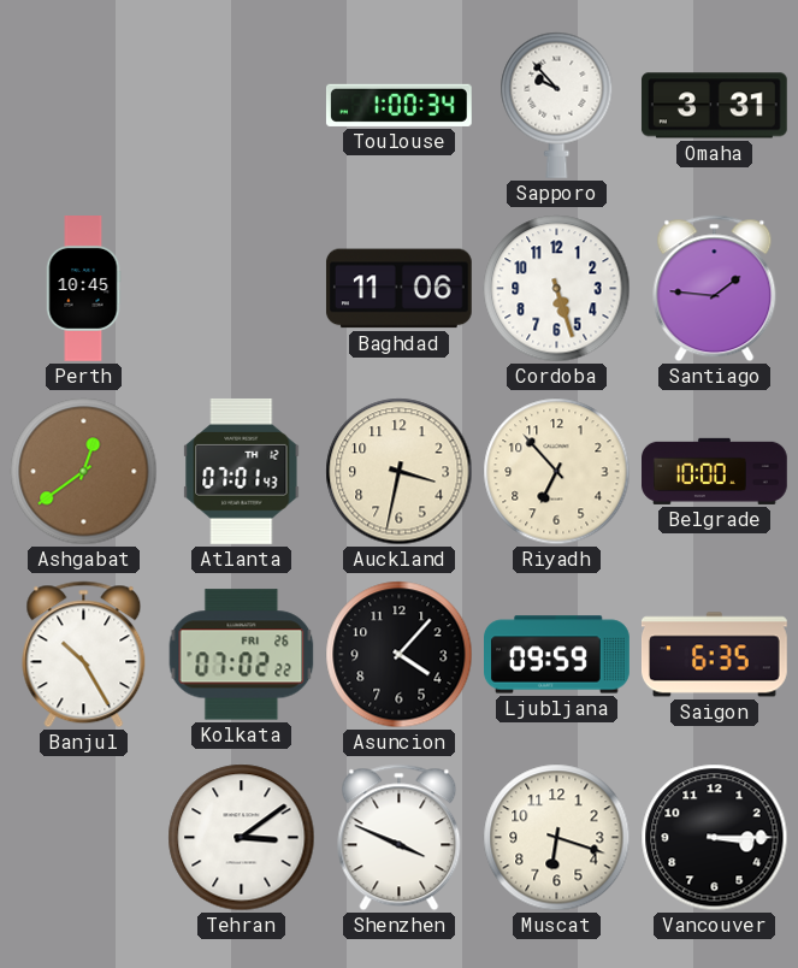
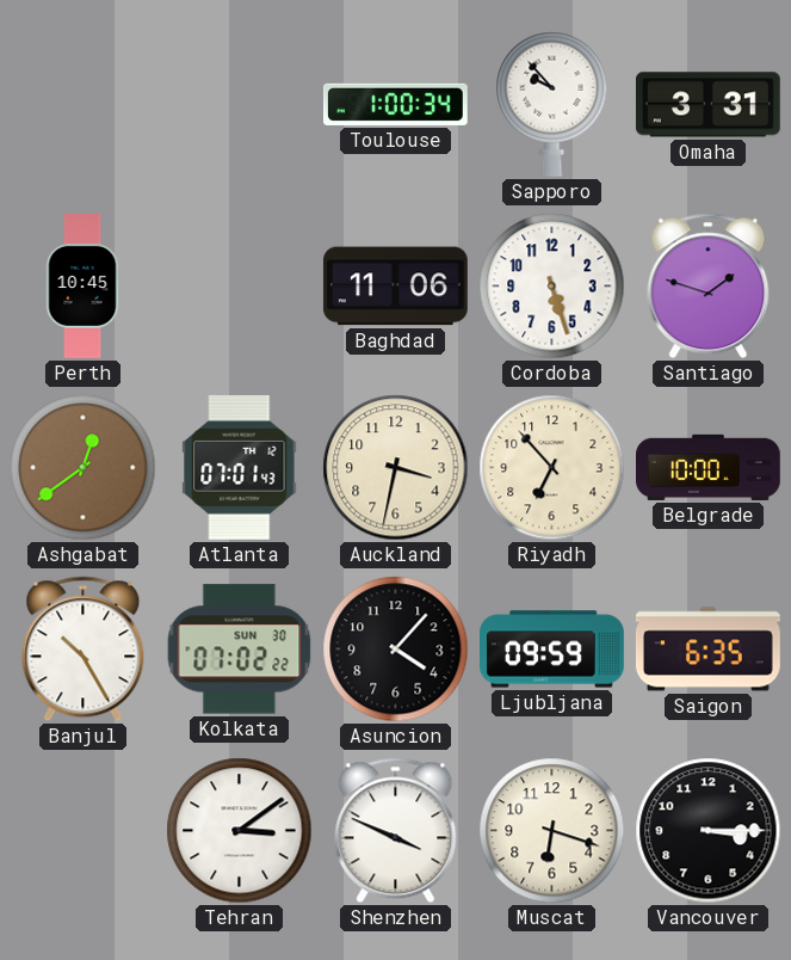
Santiago: 1:46 -> 1:48
Kolkata date: FRI 26 -> SUN 30
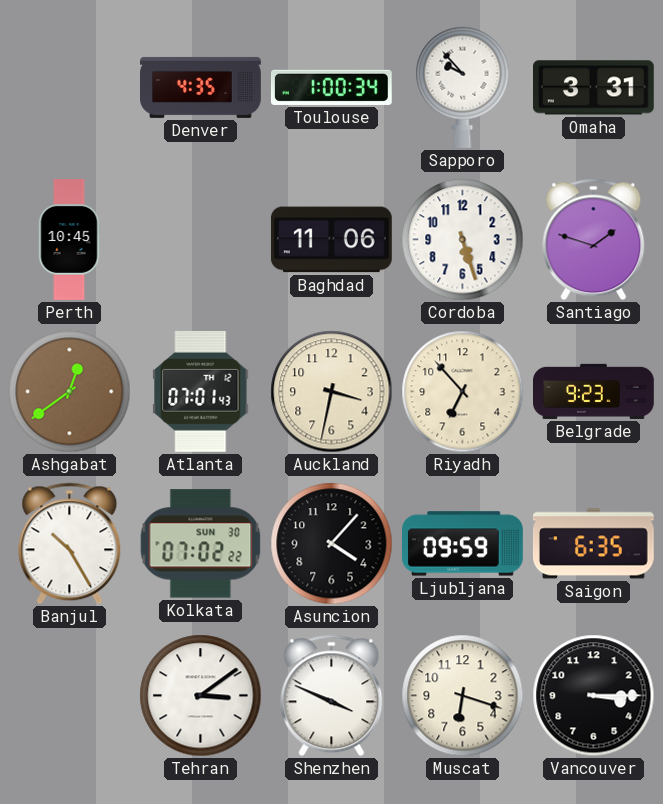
Denver: none -> 4:35
Belgrade: 10:00 -> 9:23
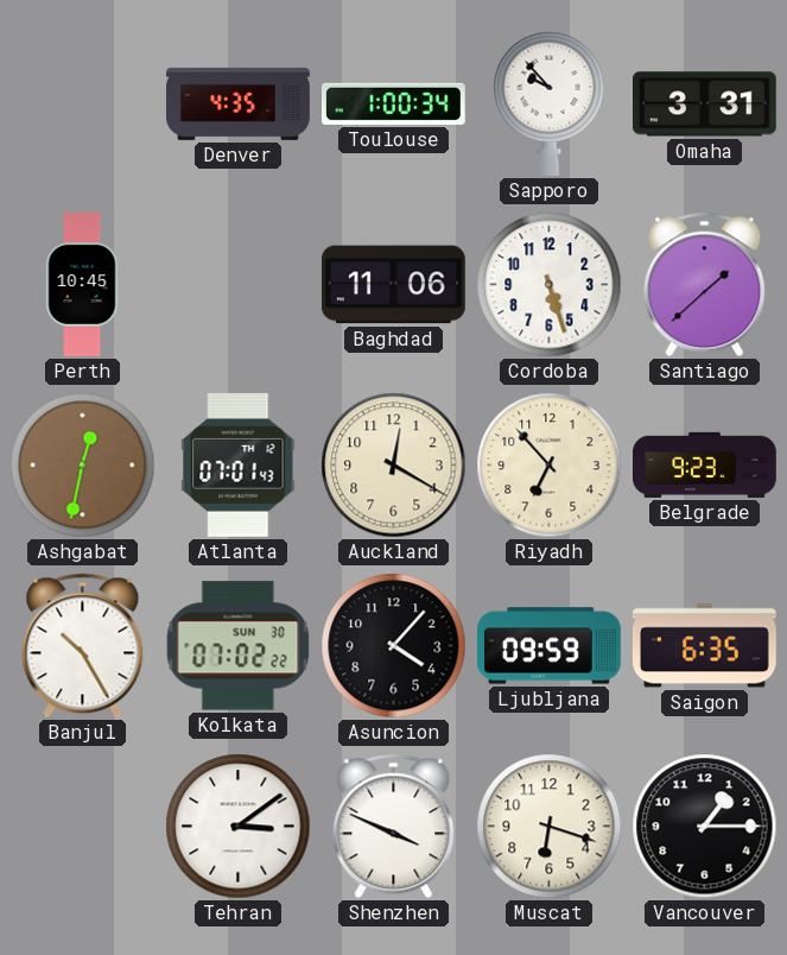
Santiago: 1:48 -> 1:38
Ashgabat: 12:39 -> 12:32
Auckland: 3:32 -> 12:20
Vancouver: 3:15 -> 1:15
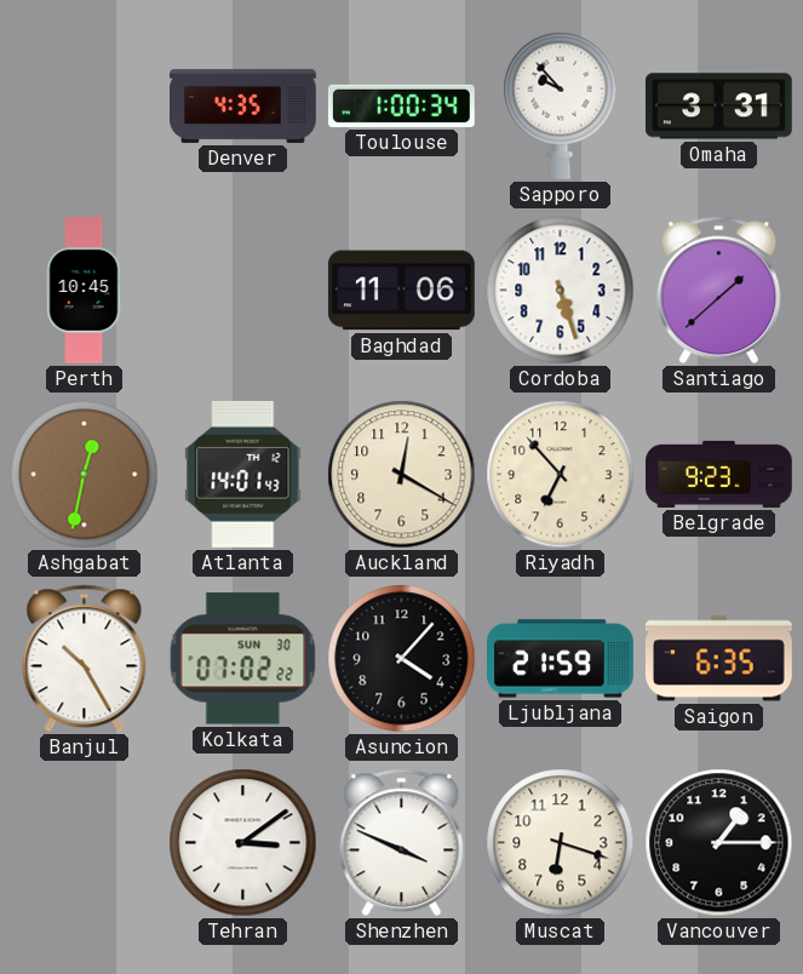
Atlanta: 07:01 -> 14:01
Ljubljana: 09:59 -> 21:59
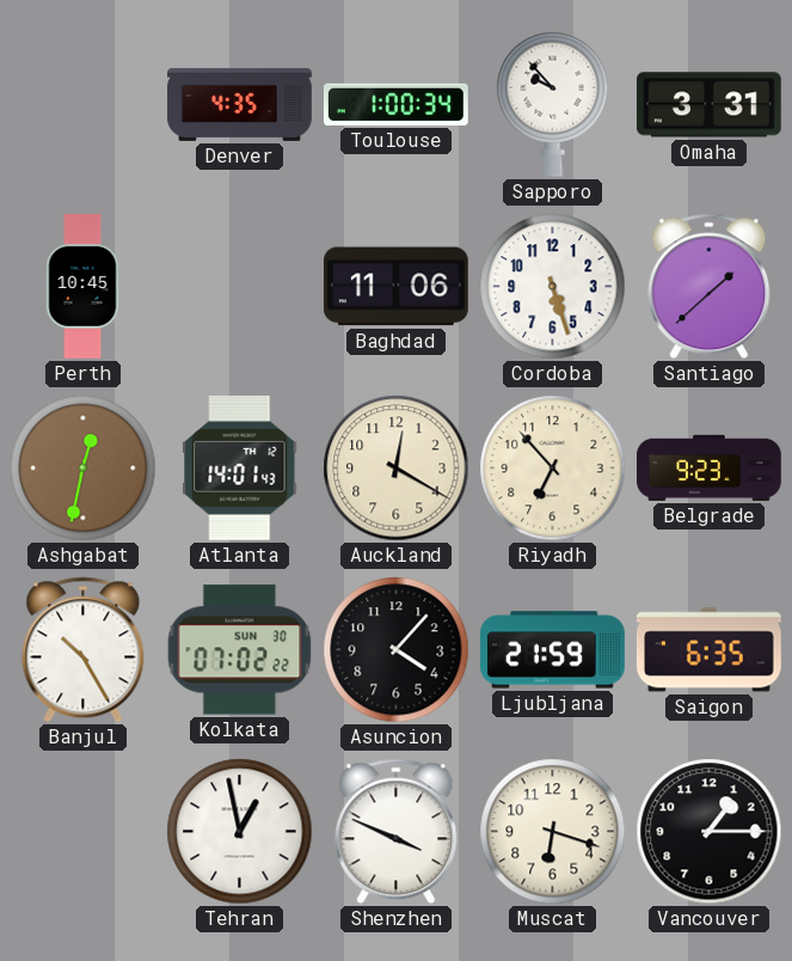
Tehran: 3:09 -> 12:58
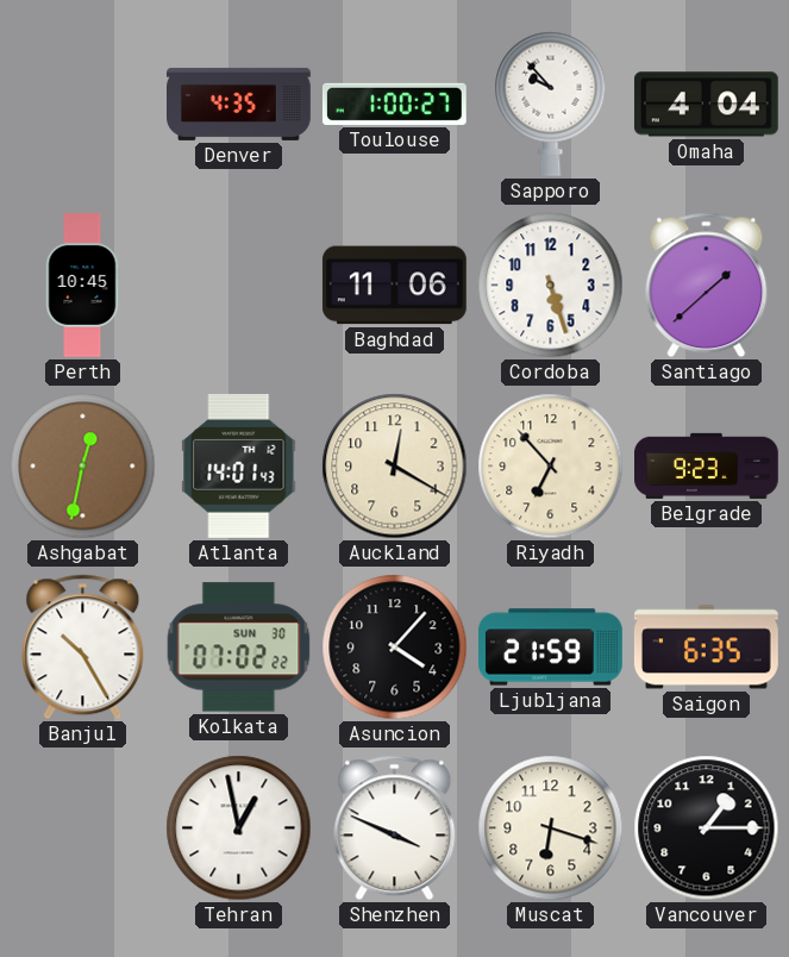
Toulouse: 1:00:34 -> 1:00:27
Omaha: 3:31 -> 4:04
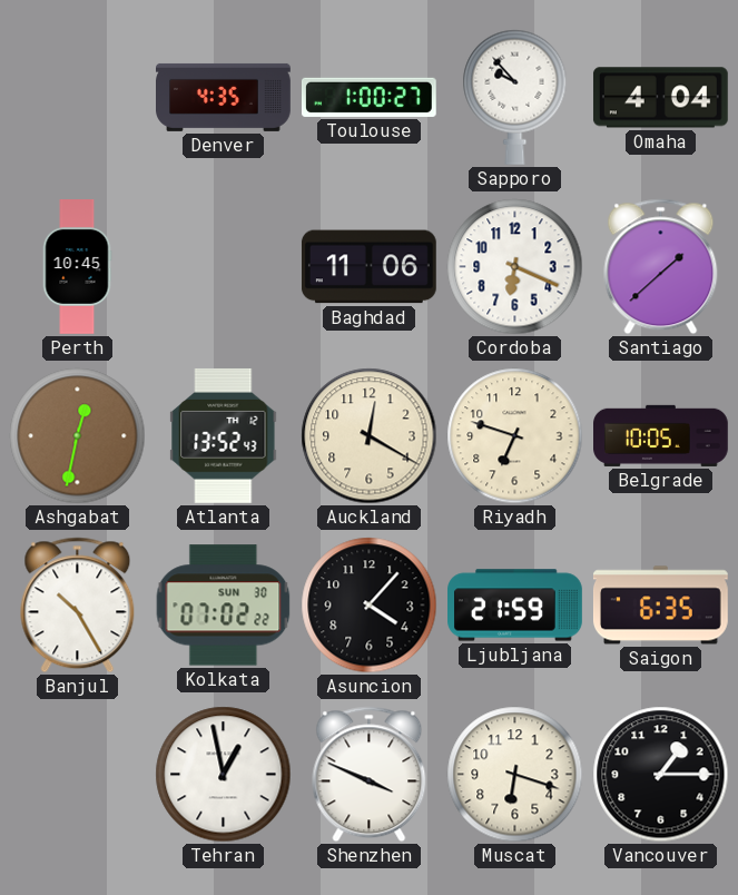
Cordoba: 5:27 -> 6:19
Atlanta: 14:01 -> 13:52
Riyadh: 6:53 -> 6:48
Belgrade: 9:23 -> 10:05
